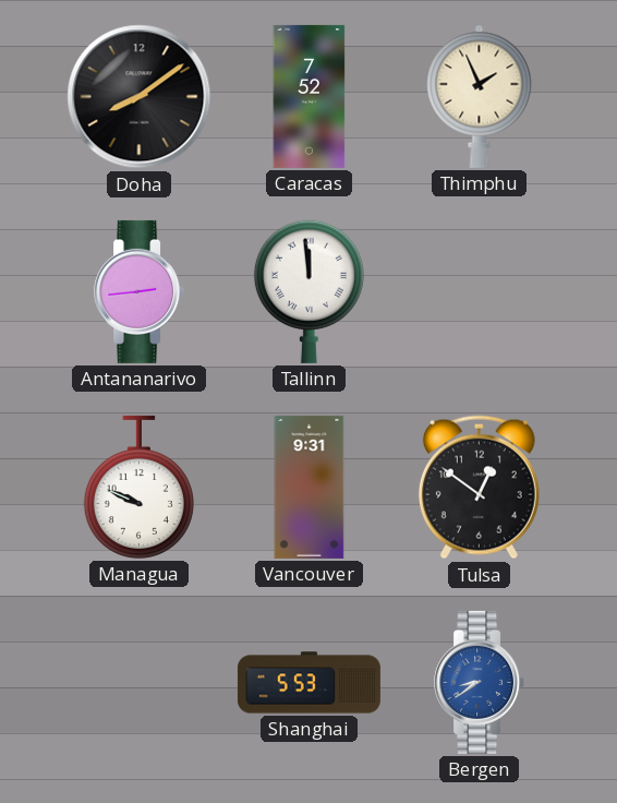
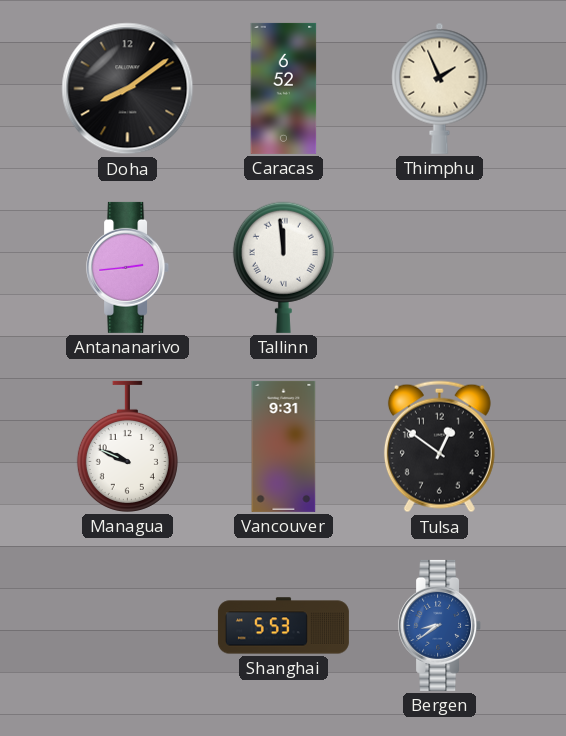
Caracas: 7:52 -> 6:52
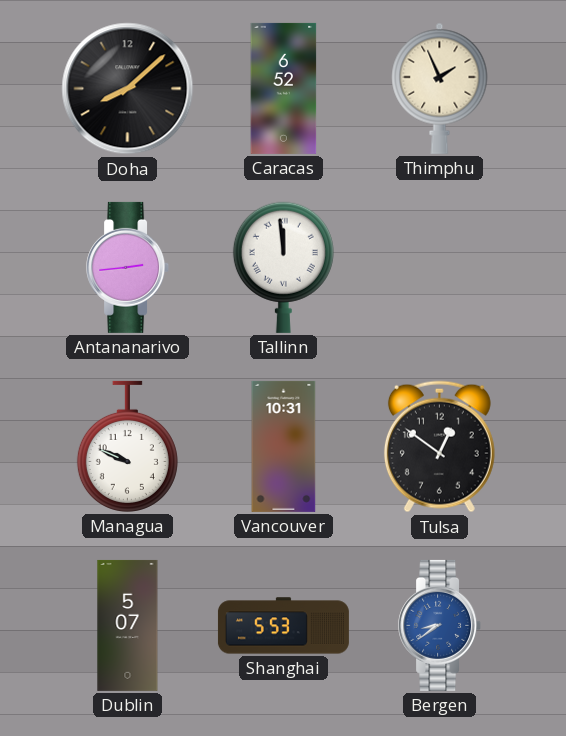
Doha: 8:09 -> 8:08
Vancouver: 9:31 -> 10:31
Dublin: none -> 5:07
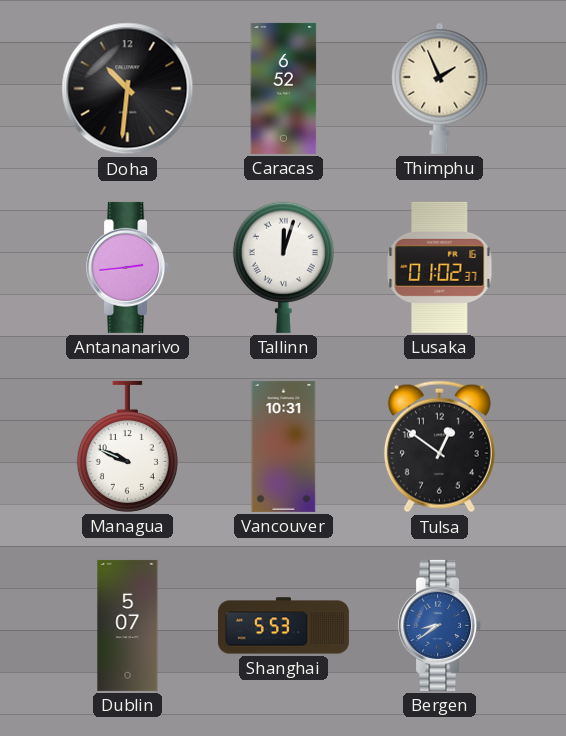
Doha: 8:08 -> 10:31
Tallinn: 11:59 -> 12:03
Lusaka: none -> 01:02
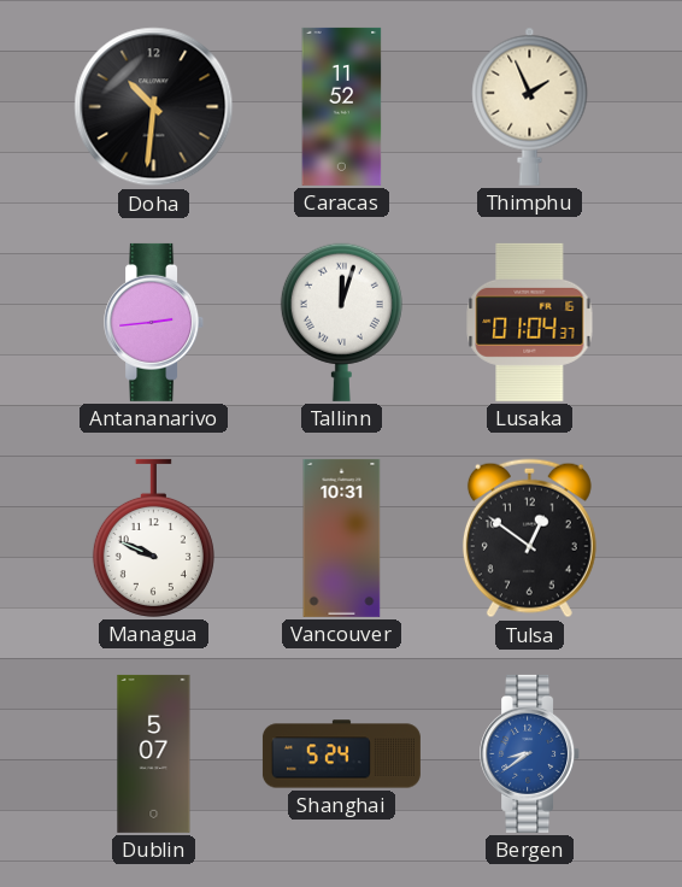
Caracas: 6:52 -> 11:52
Lusaka: 01:02 -> 01:04
Shanghai: 5:53 -> 5:24
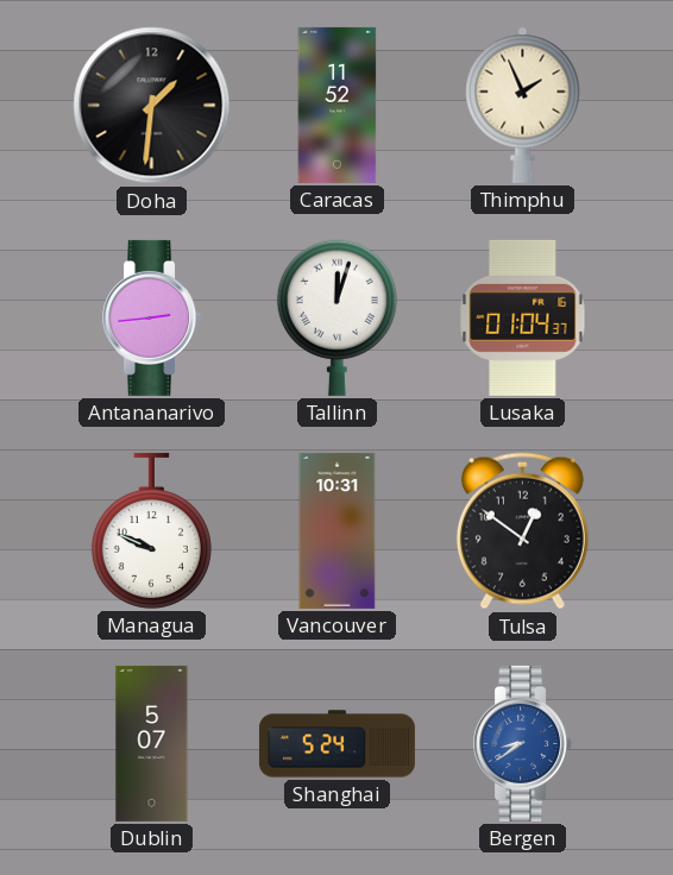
Doha: 10:31 -> 1:31
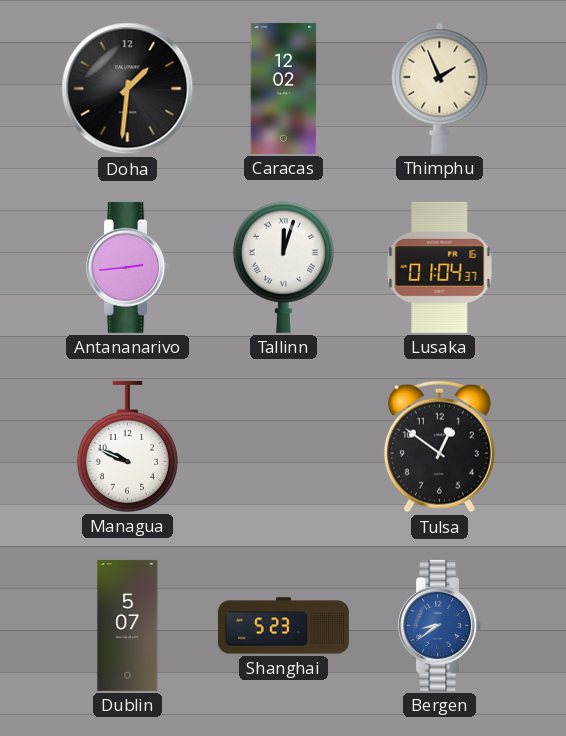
Caracas: 11:52 -> 12:02
Vancouver: 10:31 -> none
Shanghai: 5:24 -> 5:23
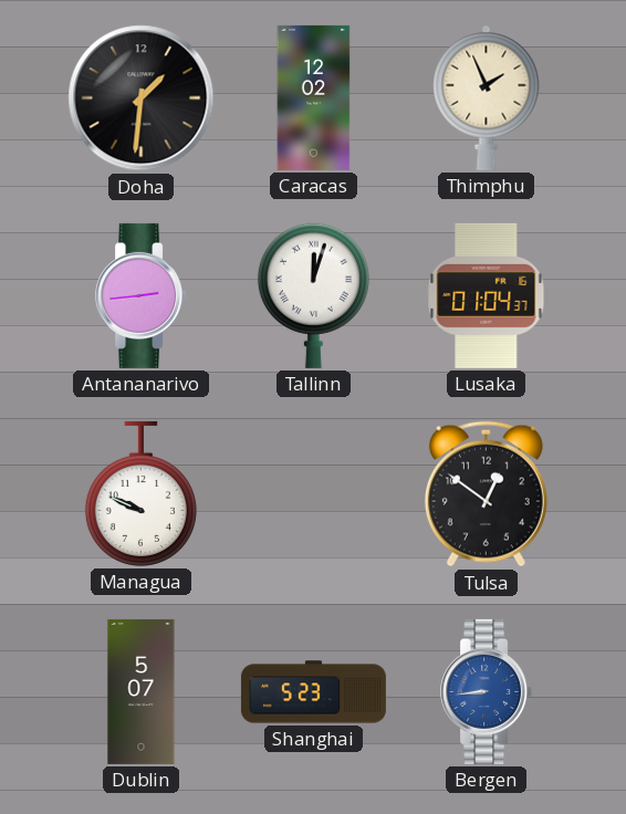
Bergen: 8:39 -> 8:44
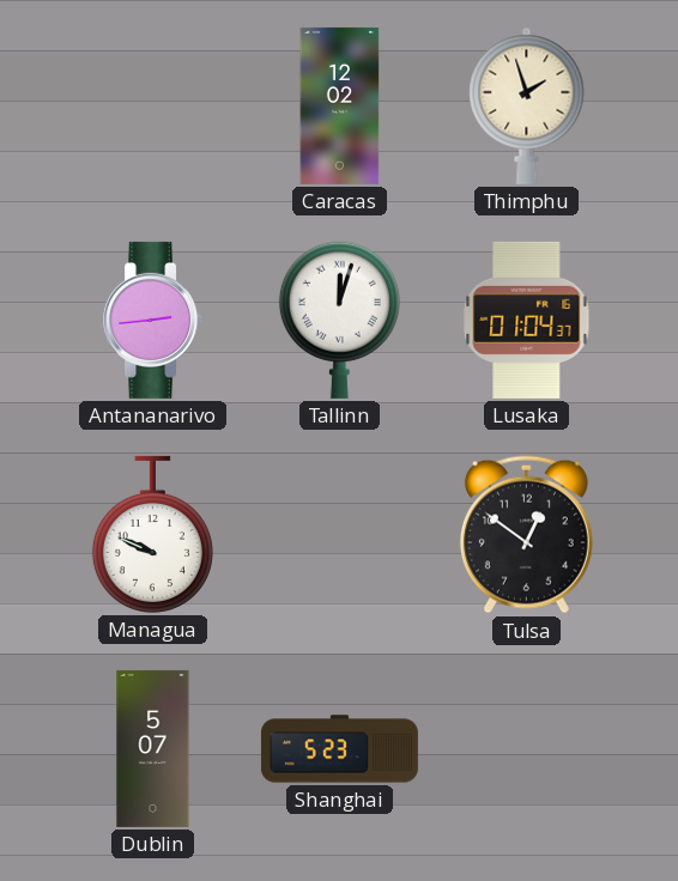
Doha: 1:31 -> none
Thimphu: 1:56 -> 1:57
Bergen: 8:44 -> none
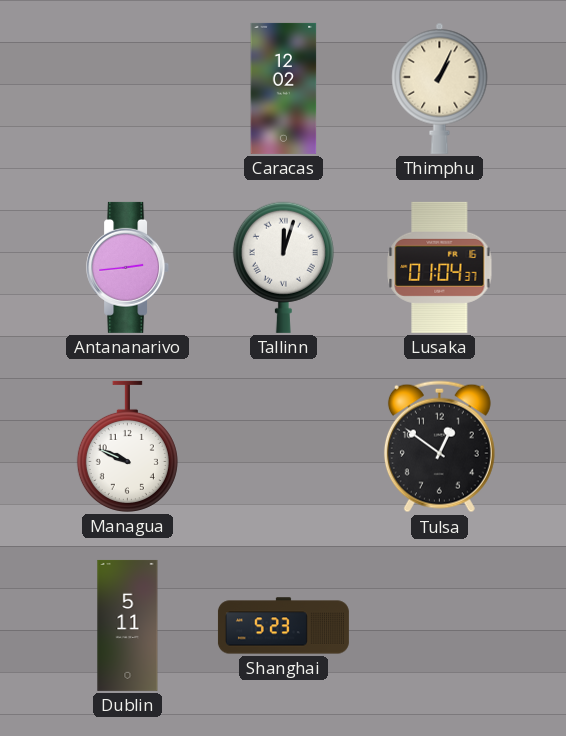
Thimphu: 1:57 -> 1:04
Dublin: 5:07 -> 5:11
